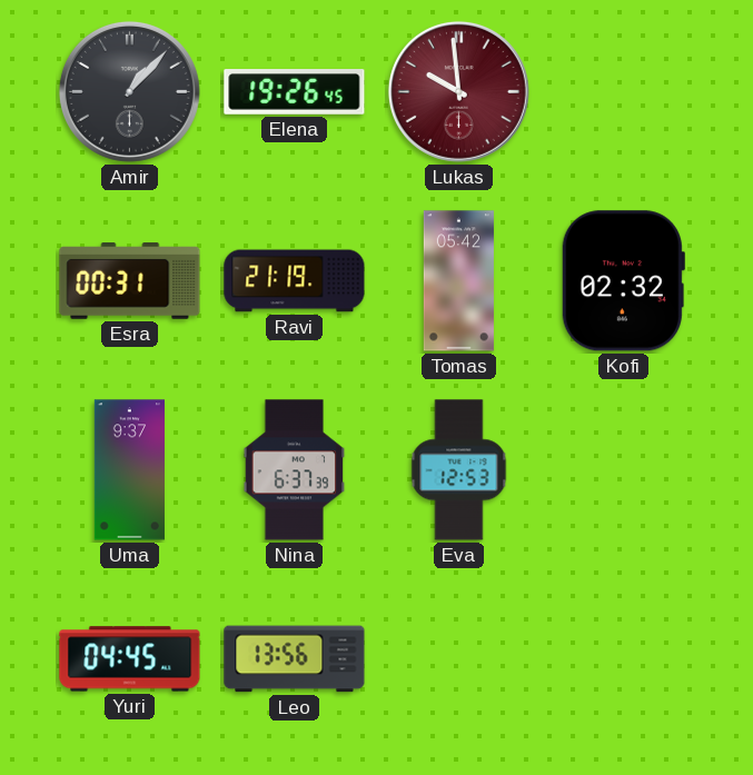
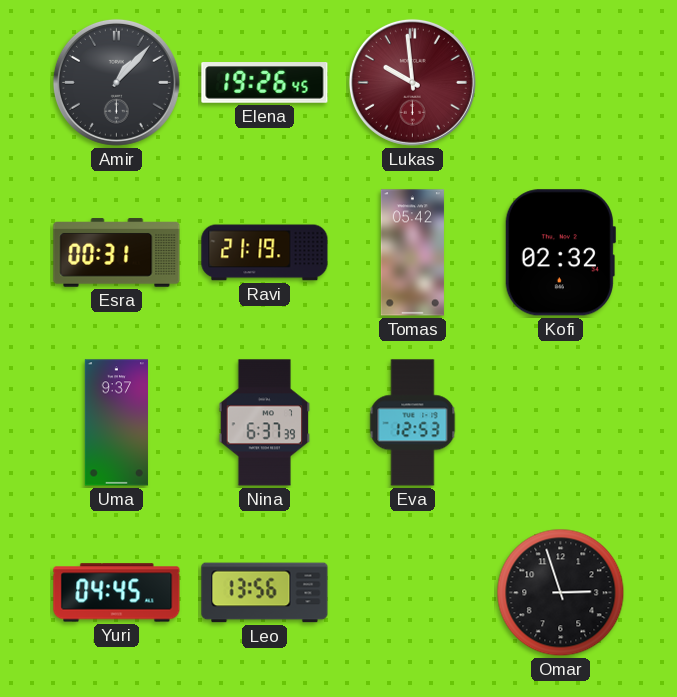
Omar: none -> 2:57
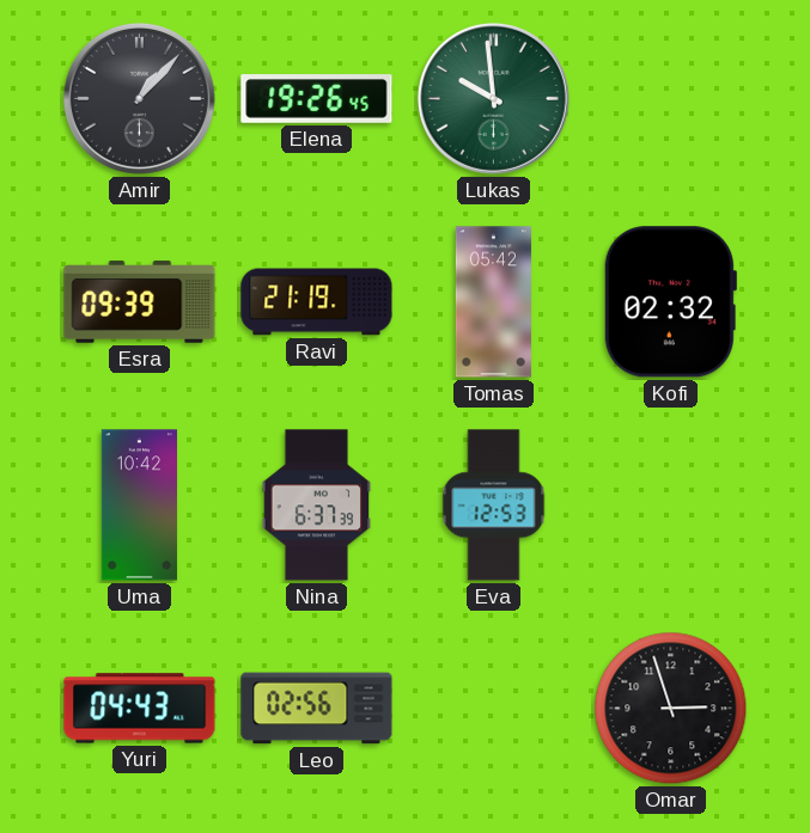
Lukas dial: burgundy -> green
Esra: 00:31 -> 09:39
Uma: 9:37 -> 10:42
Yuri: 04:45 -> 04:43
Leo: 13:56 -> 02:56
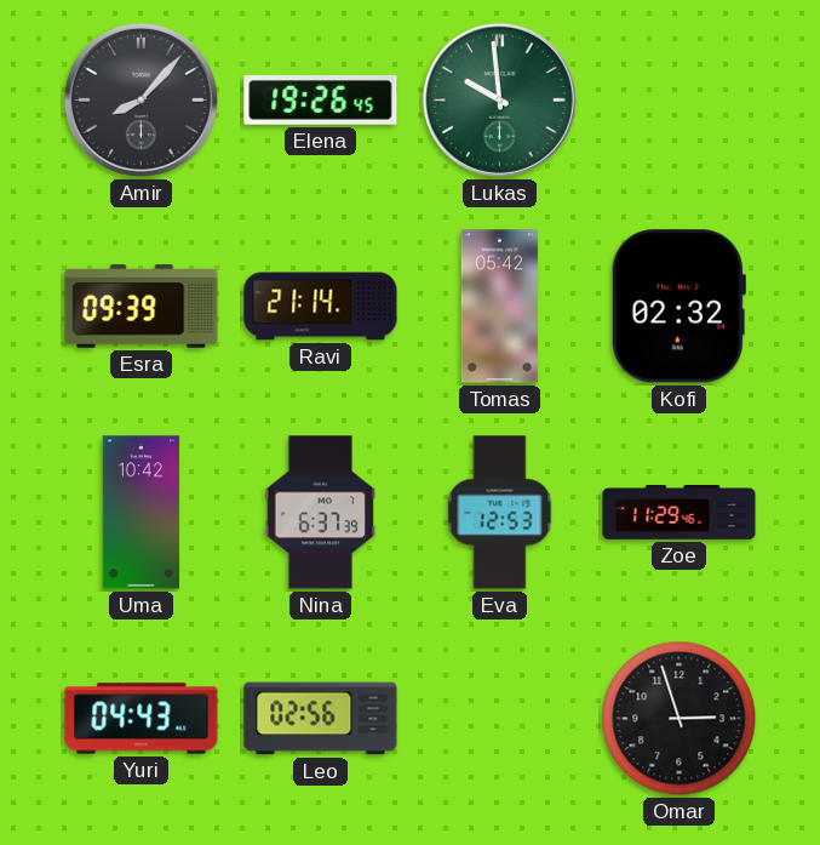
Amir: 1:07 -> 8:07
Ravi: 21:19 -> 21:14
Zoe: none -> 11:29
